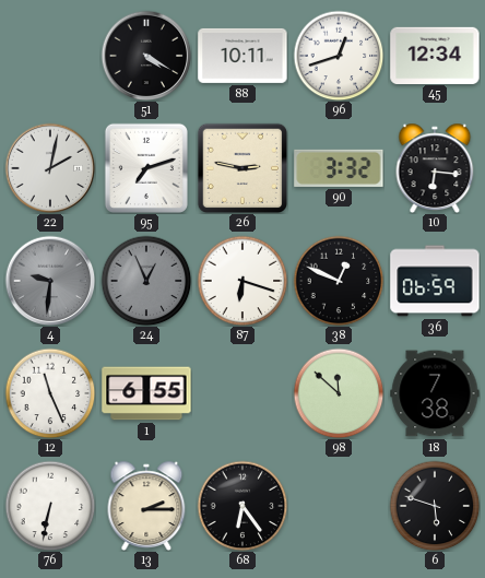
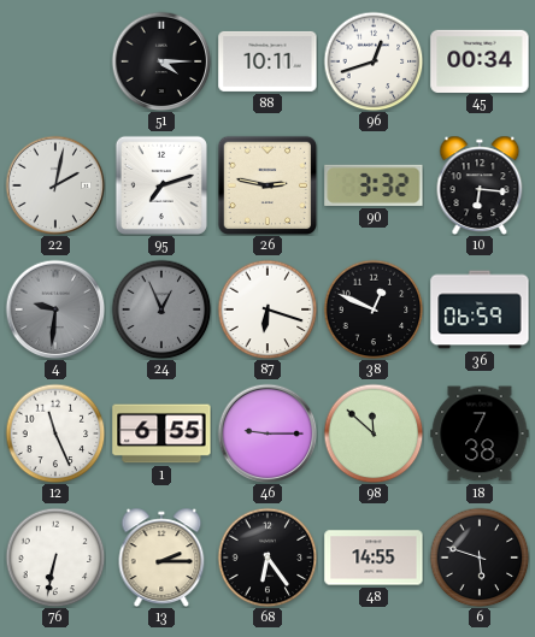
51: 4:20 -> 4:15
45: 12:34 -> 00:34
46: none -> 9:15
48: none -> 14:55
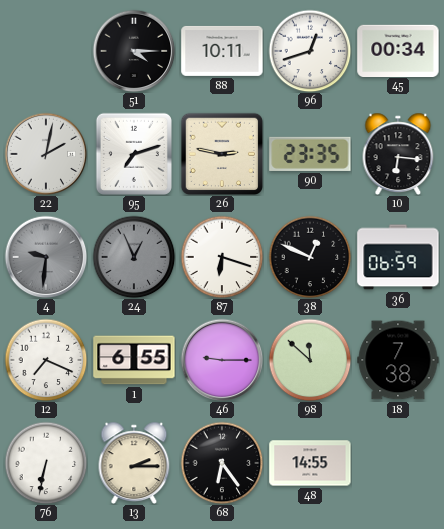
90: 3:32 -> 23:35
12: 11:26 -> 7:19
6: 5:48 -> none
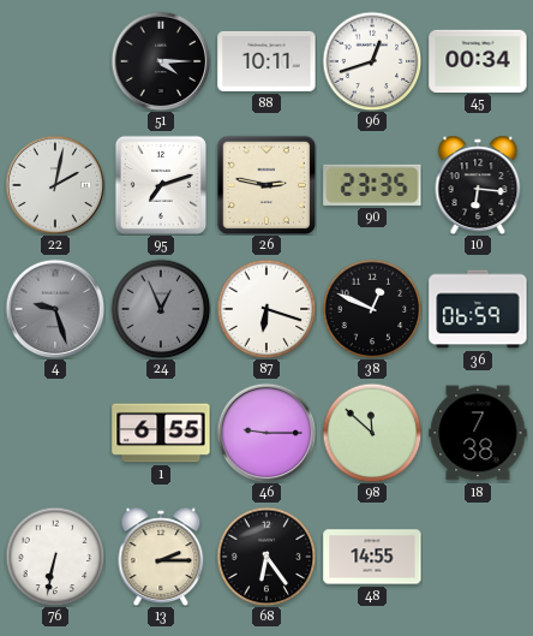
4: 9:31 -> 9:27
12: 7:19 -> none
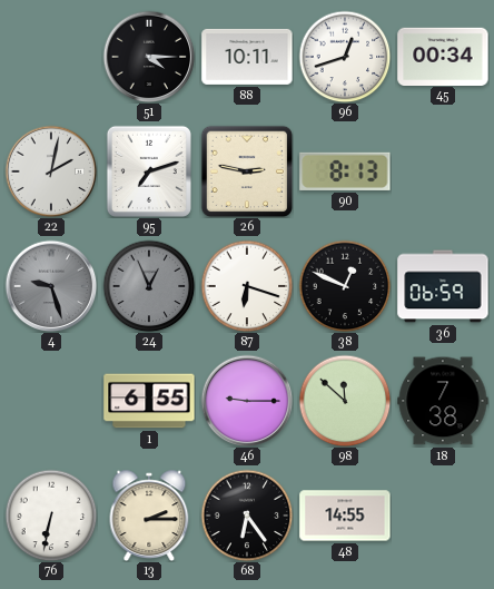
90: 23:35 -> 8:13
10: 6:16 -> none
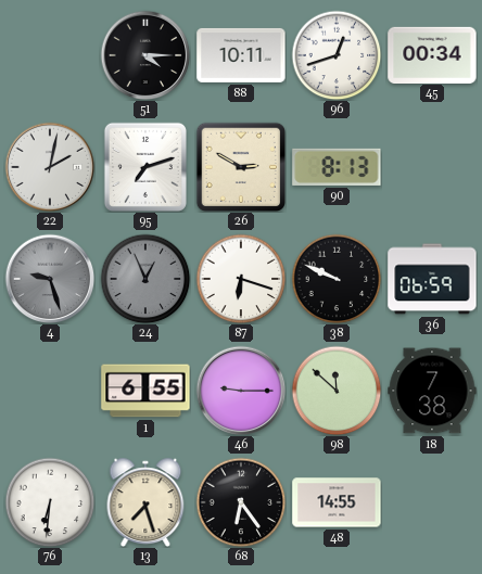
26: 2:47 -> 2:50
38: 12:49 -> 9:49
76: 6:32 -> 6:31
13: 2:15 -> 7:27
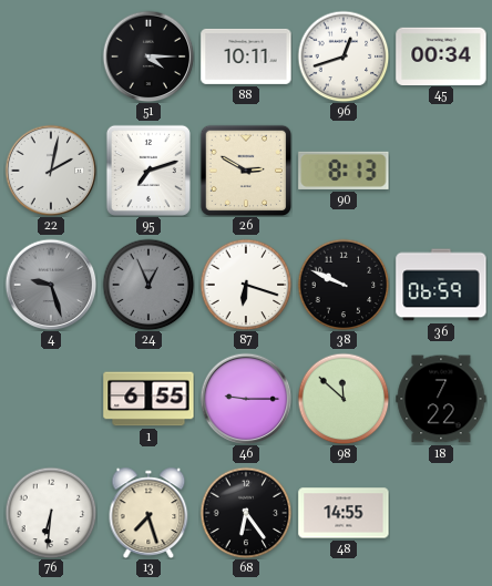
18: 7:38 -> 7:22
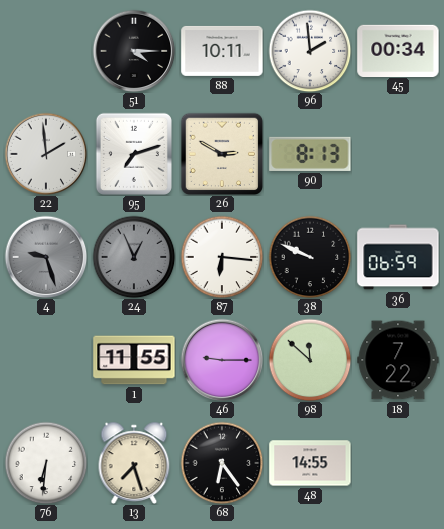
96: 12:42 -> 1:59
22: 2:02 -> 1:59
87: 6:18 -> 6:16
1: 6:55 -> 11:55
